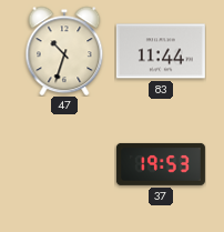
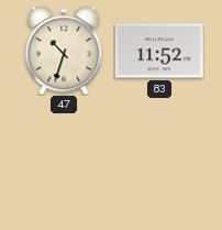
83: 11:44 -> 11:52
37: 19:53 -> none
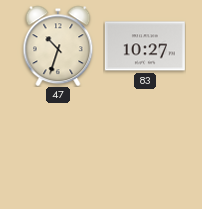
83: 11:52 -> 10:27
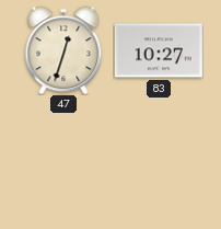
47: 10:33 -> 12:33
